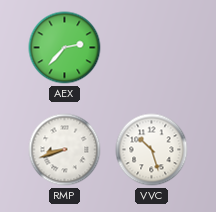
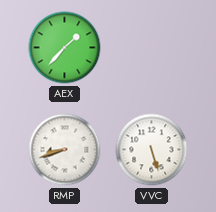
AEX: 2:37 -> 1:37
VVC: 10:27 -> 5:27
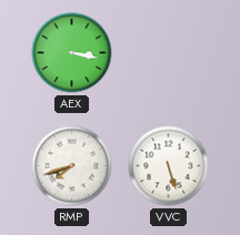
AEX: 1:37 -> 3:17
RMP: 8:42 -> 7:42
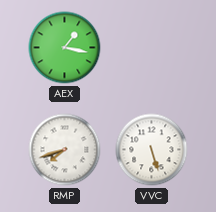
AEX: 3:17 -> 1:17
